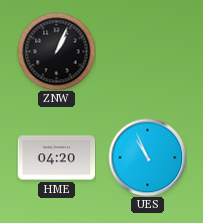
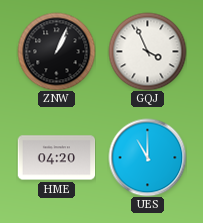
GQJ: none -> 3:56
UES: 10:56 -> 11:00
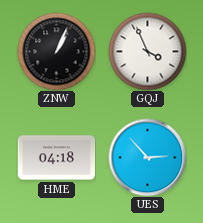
HME: 04:20 -> 04:18
UES: 11:00 -> 2:53
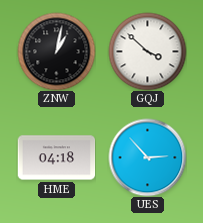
ZNW: 1:04 -> 1:02
GQJ: 3:56 -> 3:52
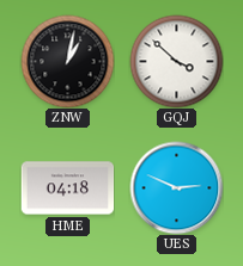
UES: 2:53 -> 2:49
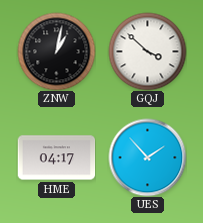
HME: 04:18 -> 04:17
UES: 2:49 -> 1:53
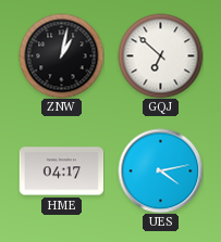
GQJ: 3:52 -> 6:52
UES: 1:53 -> 4:13
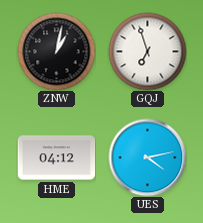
GQJ: 6:52 -> 6:57
HME: 04:17 -> 04:12
